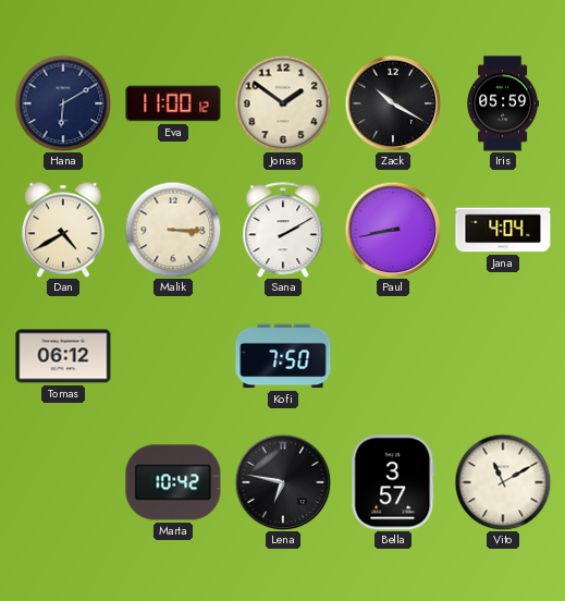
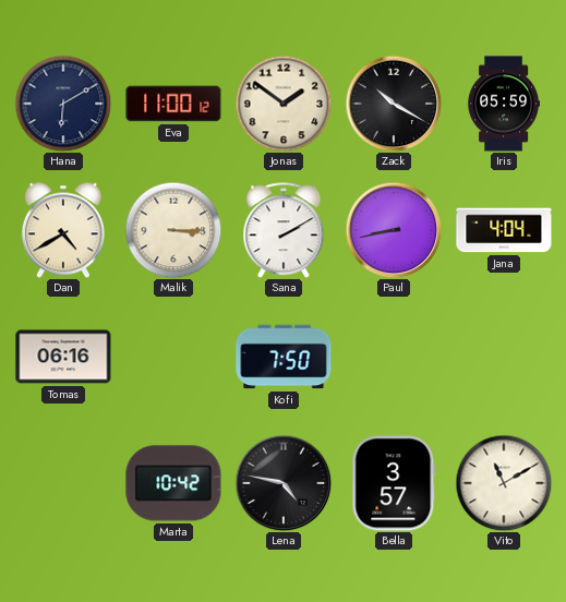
Tomas: 06:12 -> 06:16
Lena: 6:47 -> 4:47
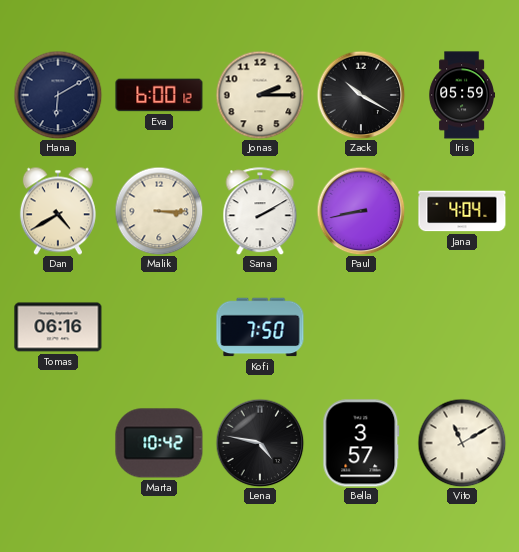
Eva: 11:00 -> 6:00
Jonas: 1:51 -> 2:15
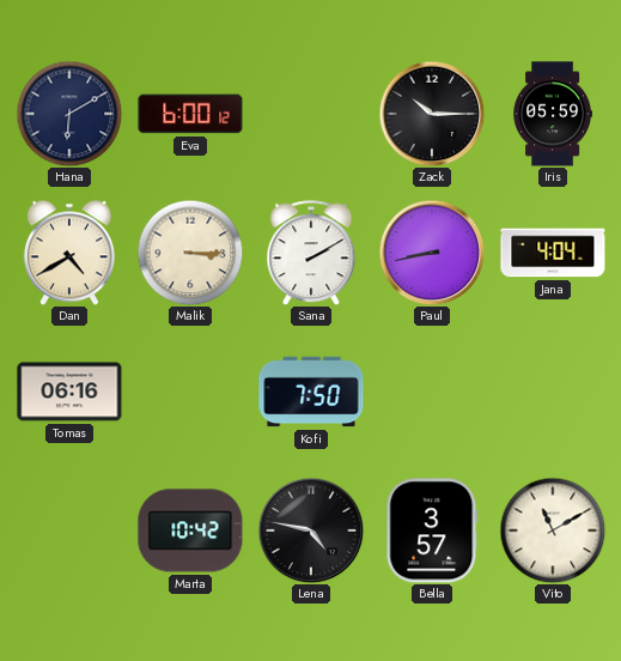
Jonas: 2:15 -> none
Zack: 10:20 -> 10:15
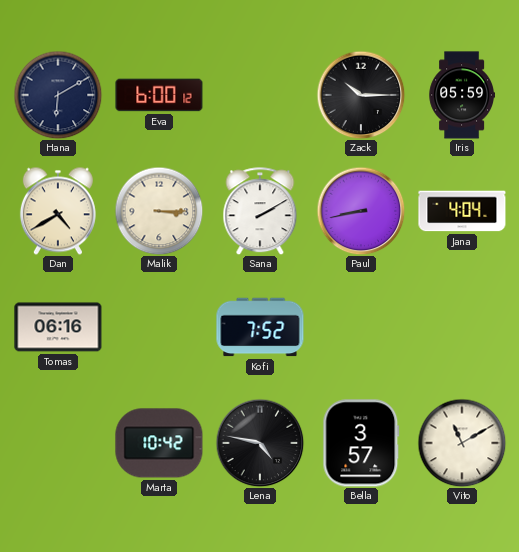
Kofi: 7:50 -> 7:52
